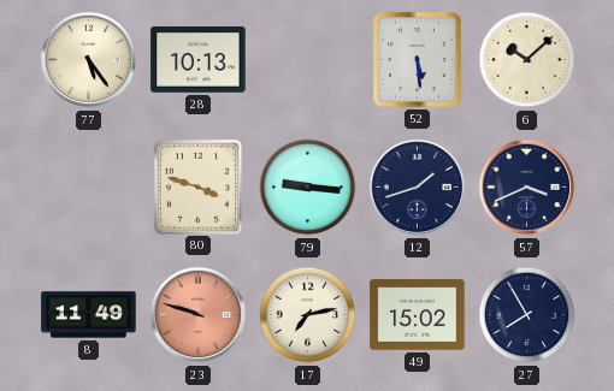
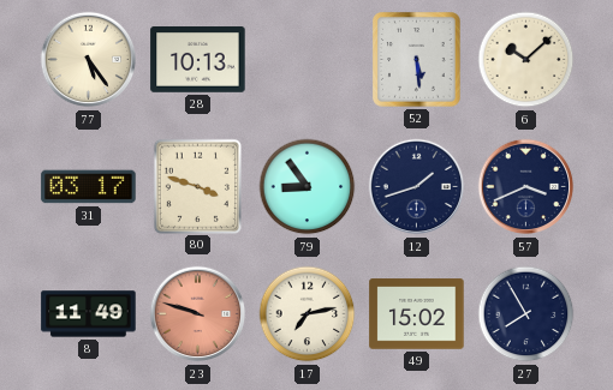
31: none -> 03:17
79: 9:16 -> 8:54
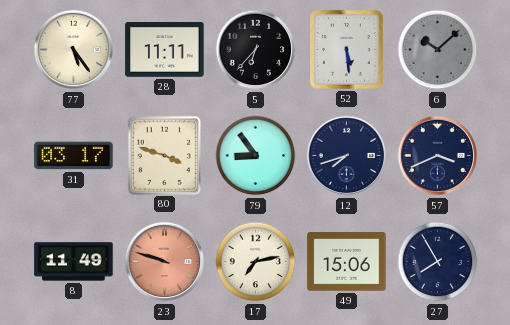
28: 10:13 -> 11:11
5: none -> 6:37
6 dial: cream -> grey
12: 1:42 -> 7:42
49: 15:02 -> 15:06
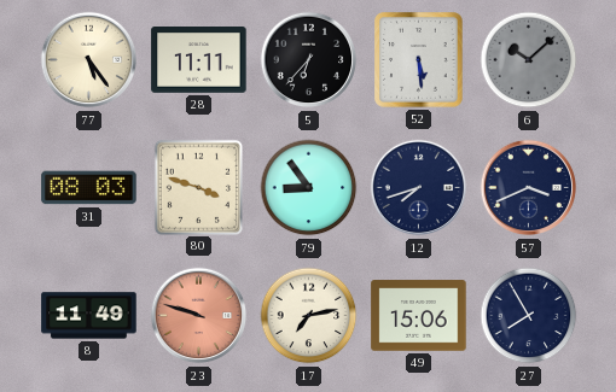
31: 03:17 -> 08:03
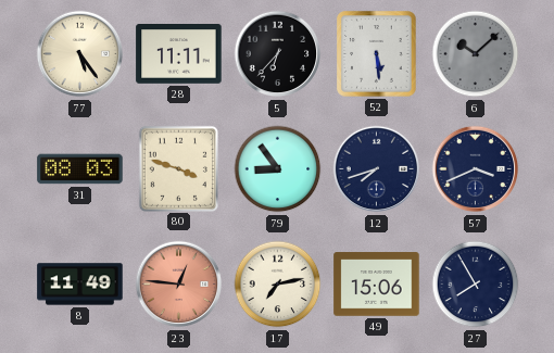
23: 9:48 -> 12:46
